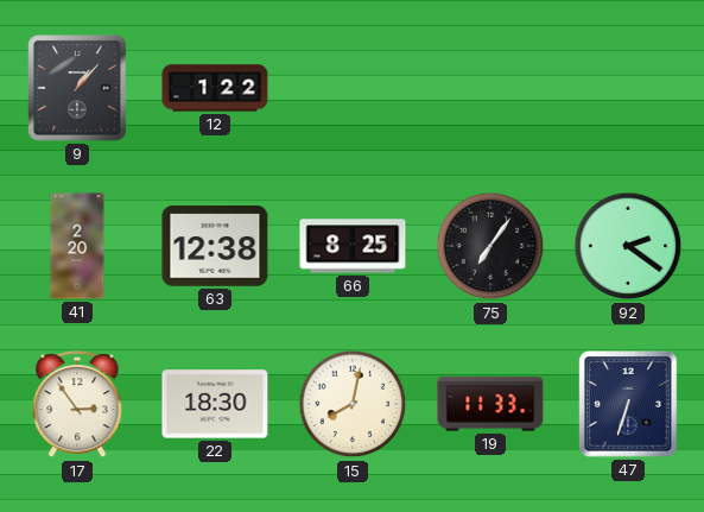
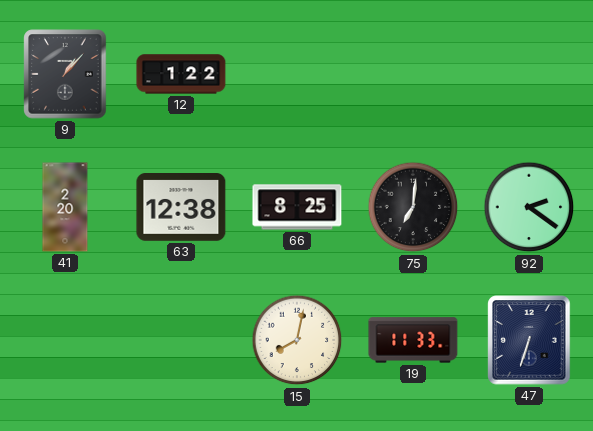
75: 7:06 -> 7:01
17: 2:54 -> none
22: 18:30 -> none
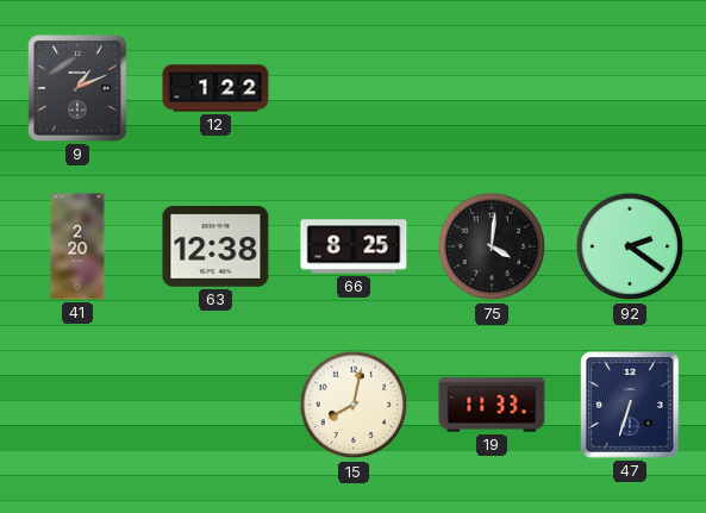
9: 1:07 -> 1:11
75: 7:01 -> 4:01
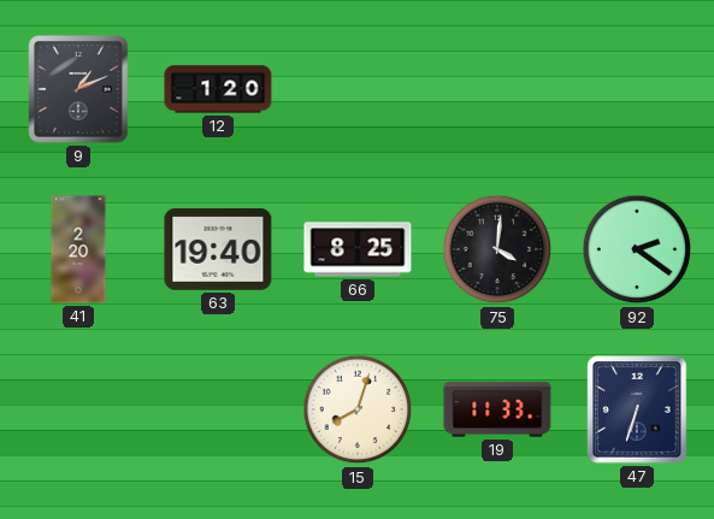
12: 1:22 -> 1:20
63: 12:38 -> 19:40
15: 8:02 -> 8:03
